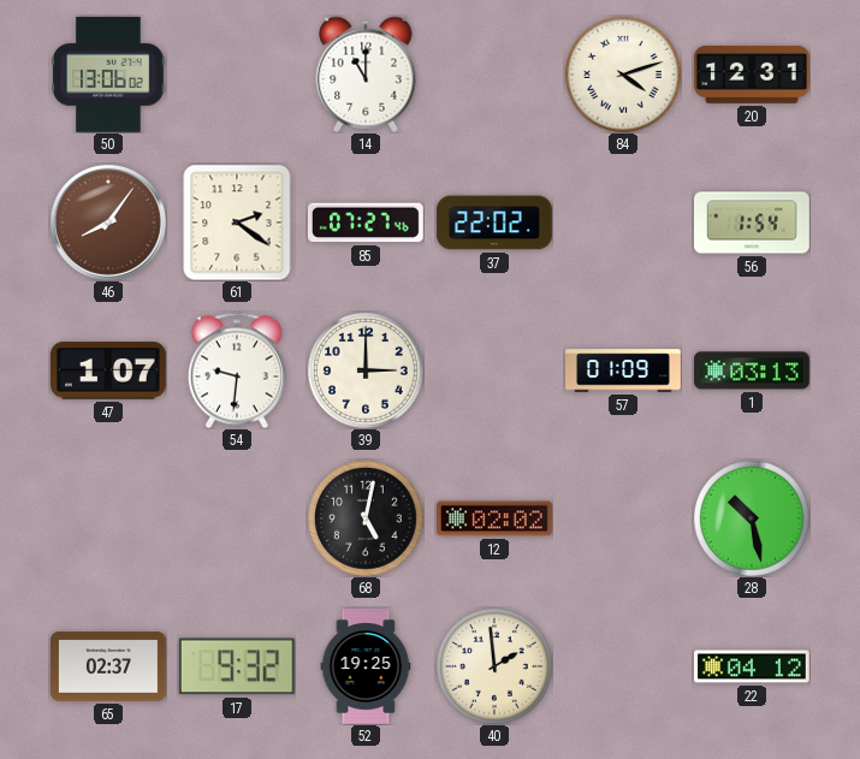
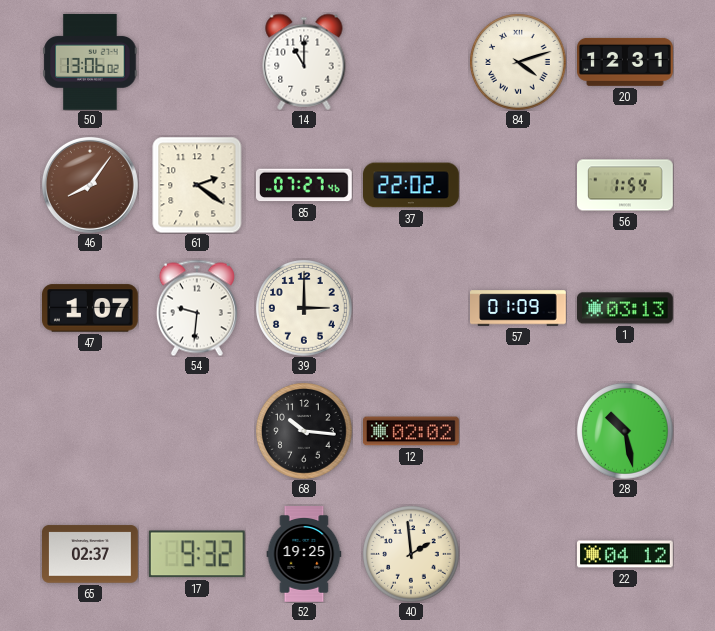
68: 5:02 -> 10:16
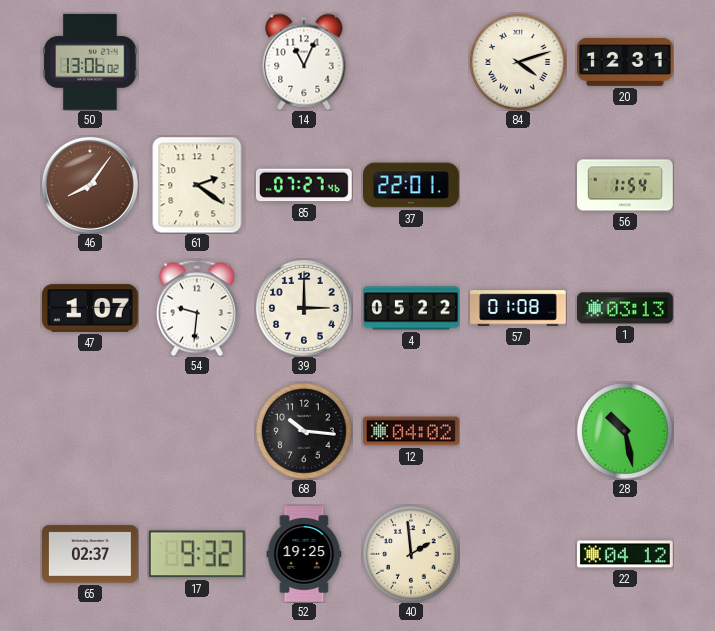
14: 11:00 -> 11:04
37: 22:02 -> 22:01
4: none -> 05:22
57: 01:09 -> 01:08
12: 02:02 -> 04:02
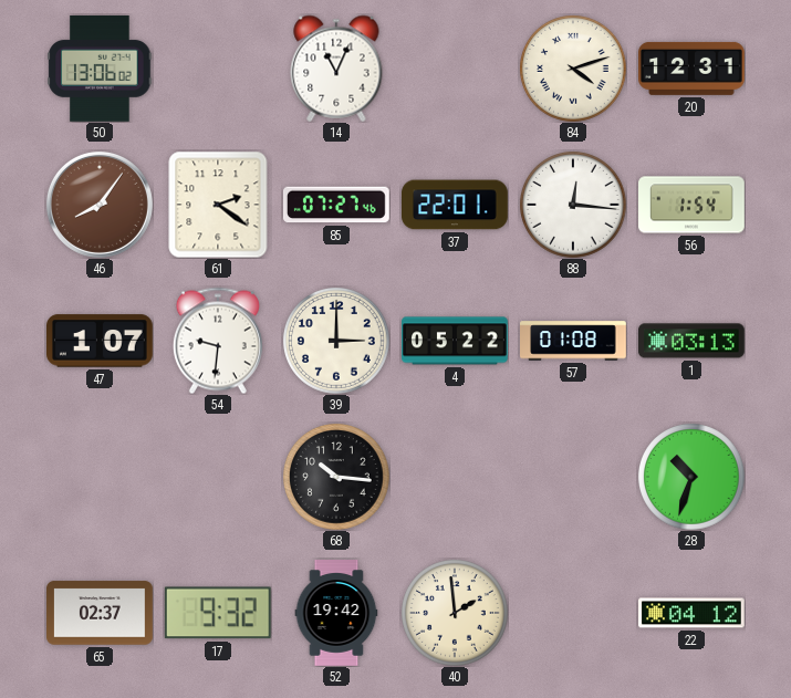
88: none -> 12:16
12: 04:02 -> none
28: 10:28 -> 10:33
52: 19:25 -> 19:42
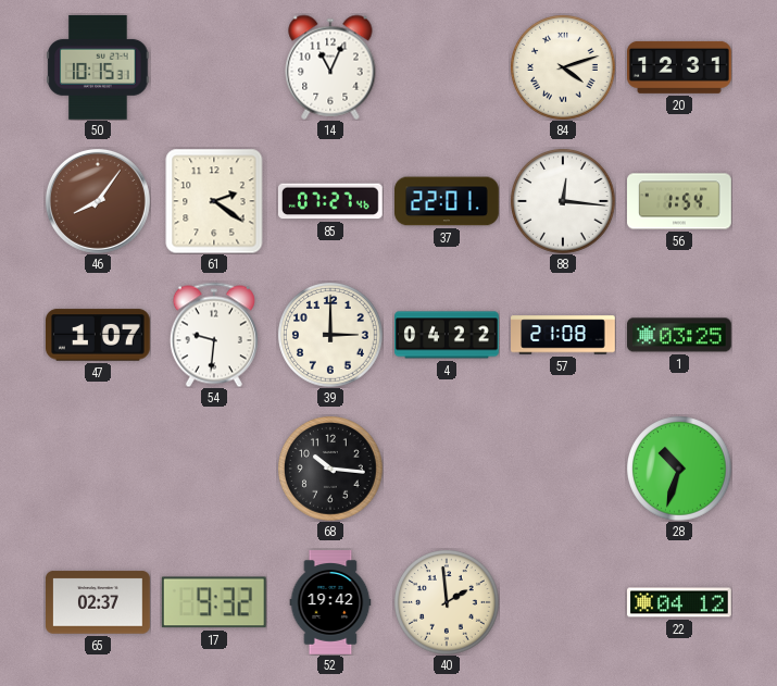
50: 13:06 -> 10:15
4: 05:22 -> 04:22
57: 01:08 -> 21:08
1: 03:13 -> 03:25
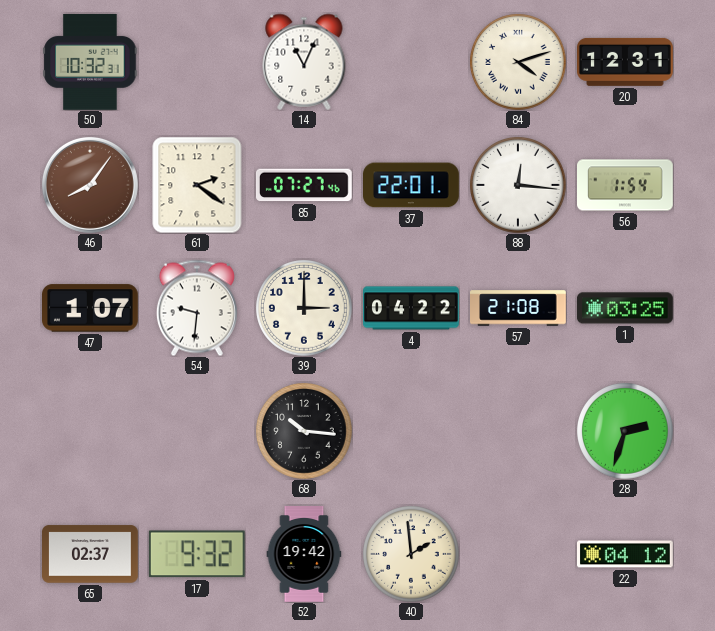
50: 10:15 -> 10:32
28: 10:33 -> 2:33
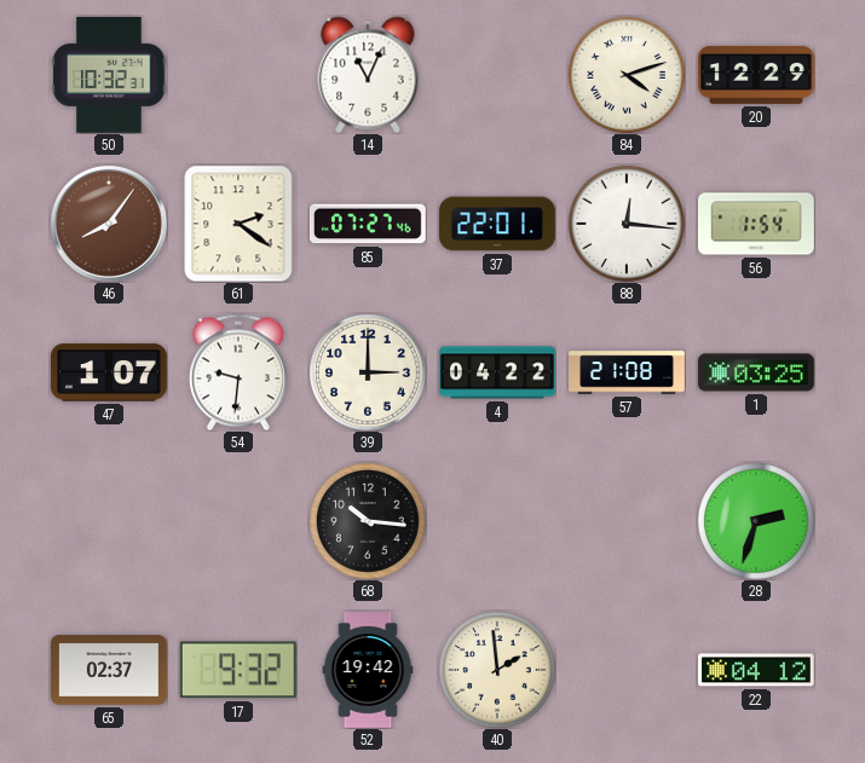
20: 12:31 -> 12:29
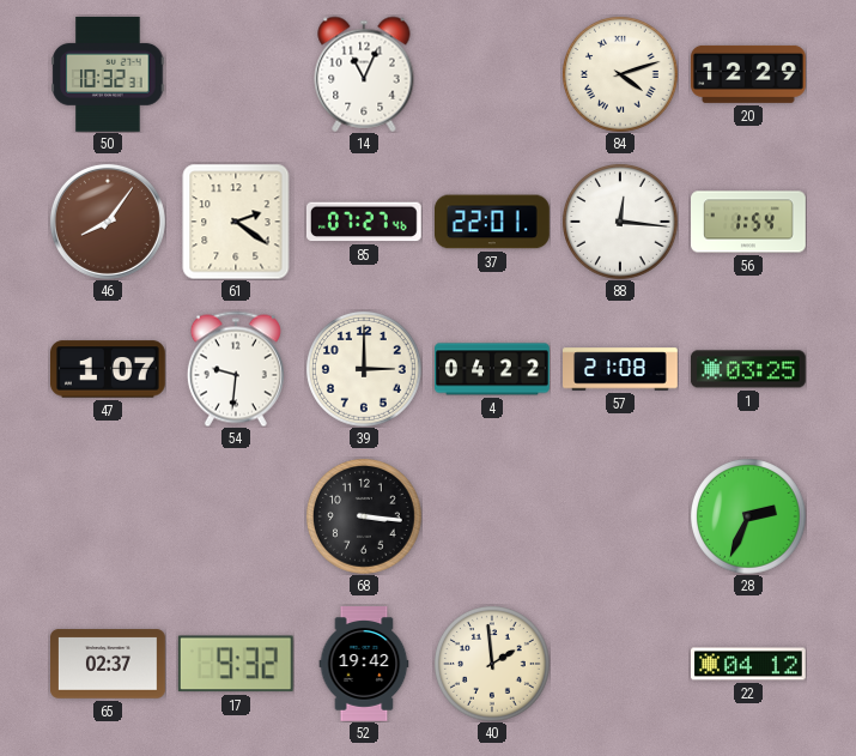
68: 10:16 -> 3:16
28: 2:33 -> 2:34
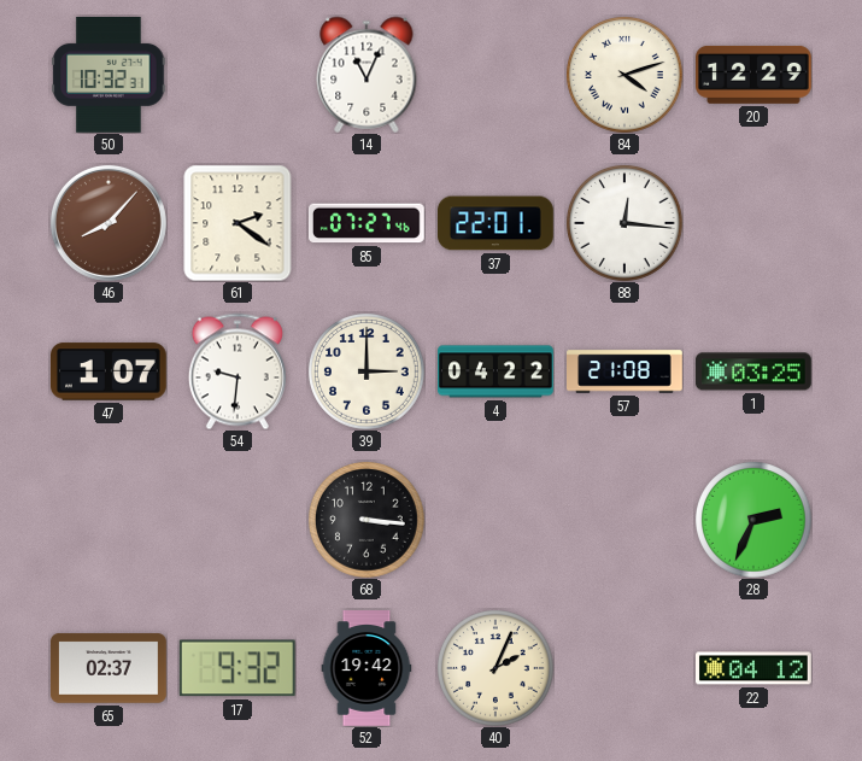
46: 8:06 -> 8:07
56: 1:54 -> none
40: 1:59 -> 2:04
